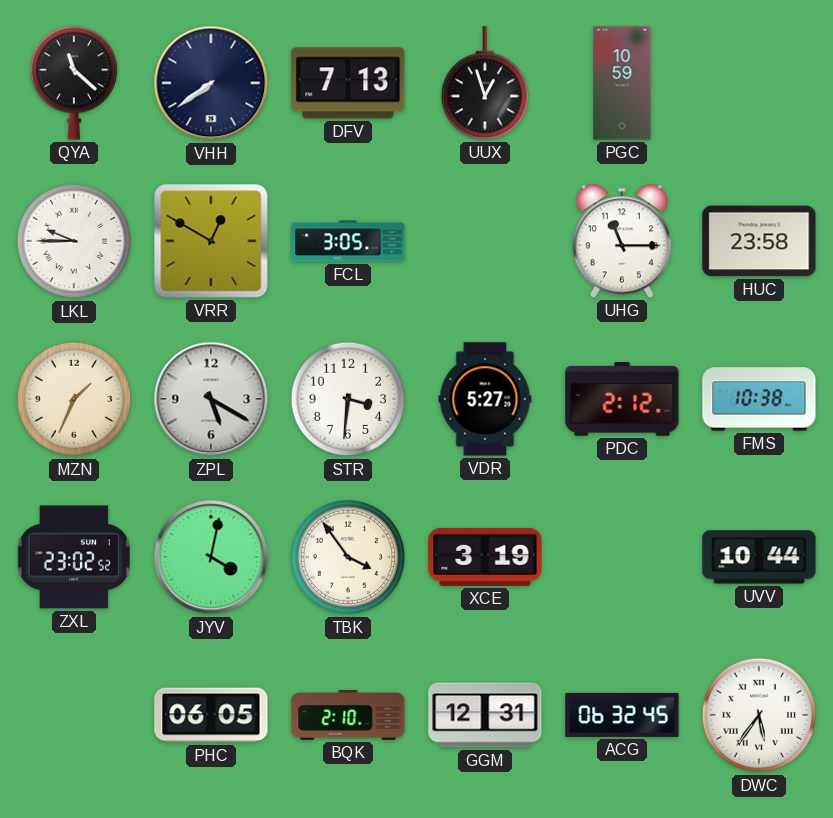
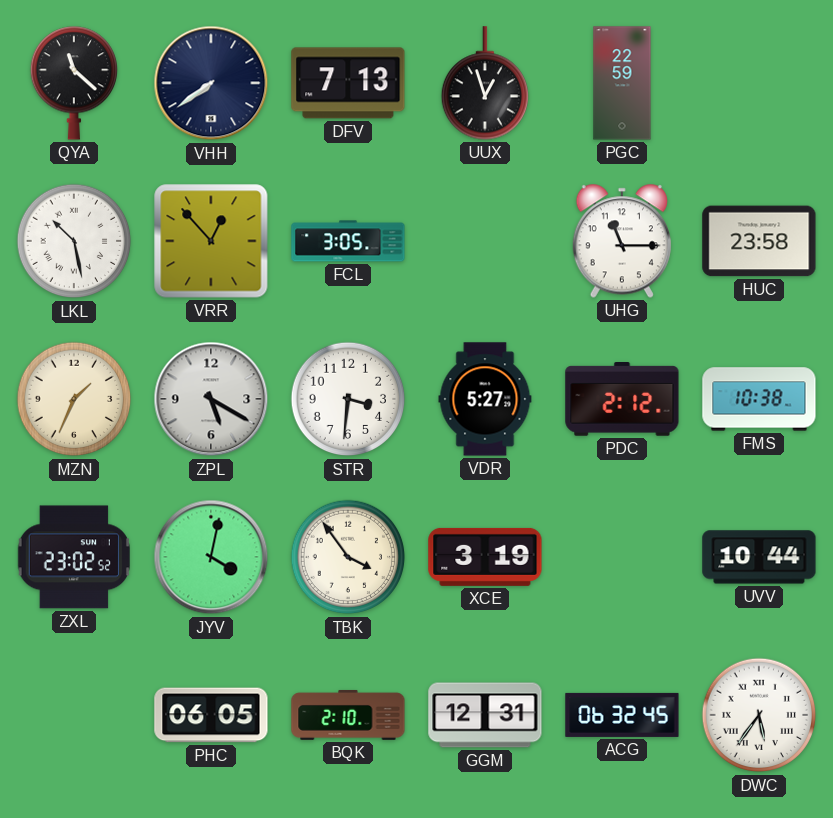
PGC: 10:59 -> 22:59
LKL: 9:45 -> 10:28
VRR: 12:50 -> 12:53
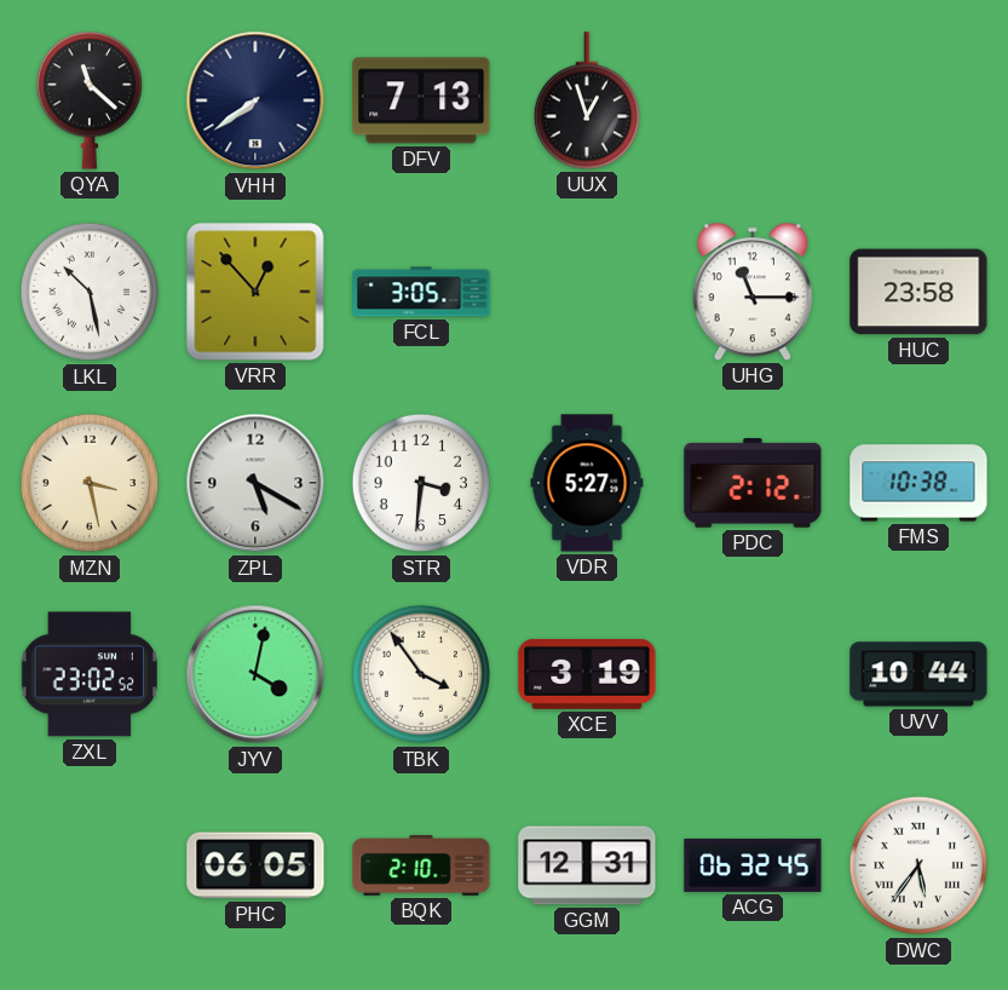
PGC: 22:59 -> none
MZN: 1:34 -> 3:28
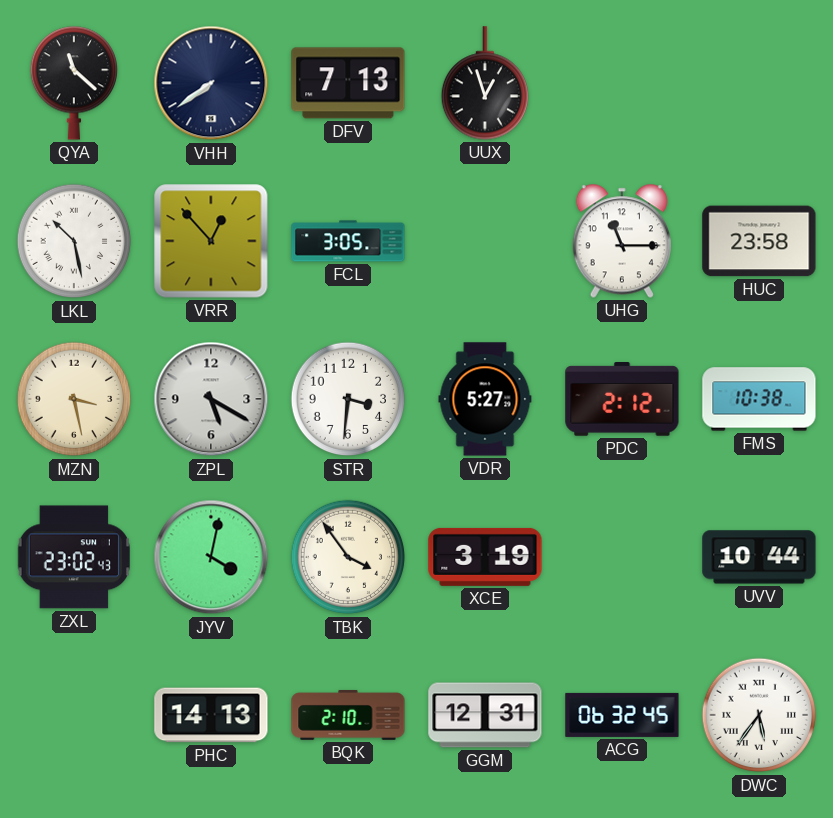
ZXL: 23:02:52 -> 23:02:43
PHC: 06:05 -> 14:13
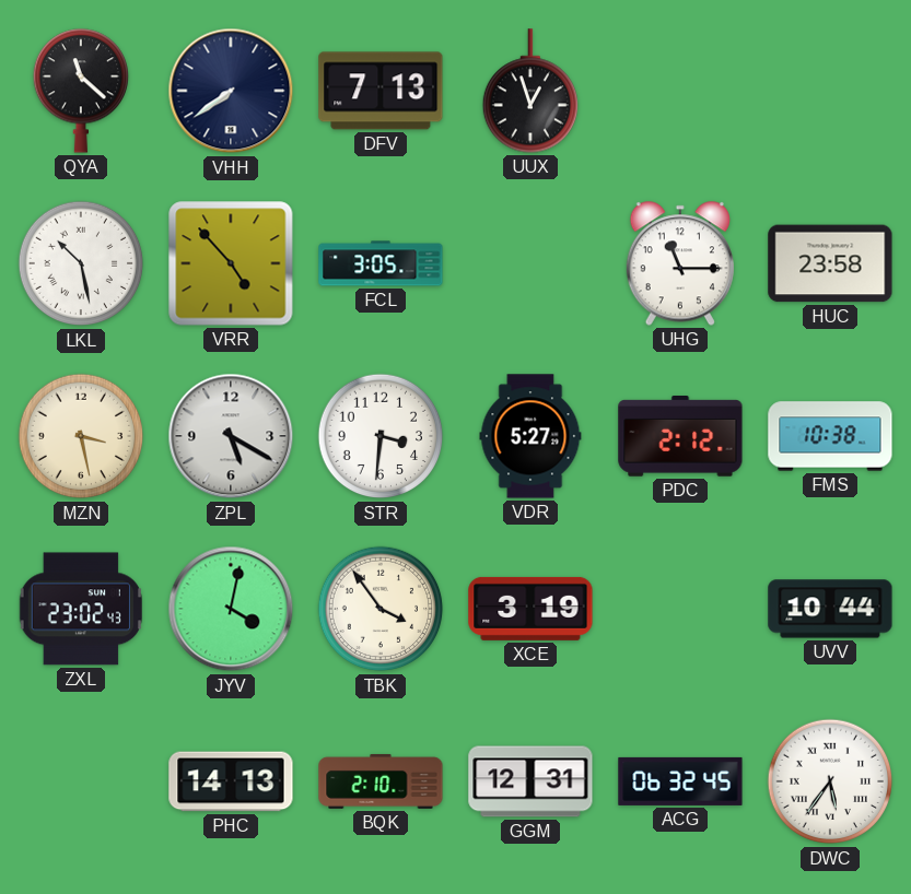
VRR: 12:53 -> 4:53
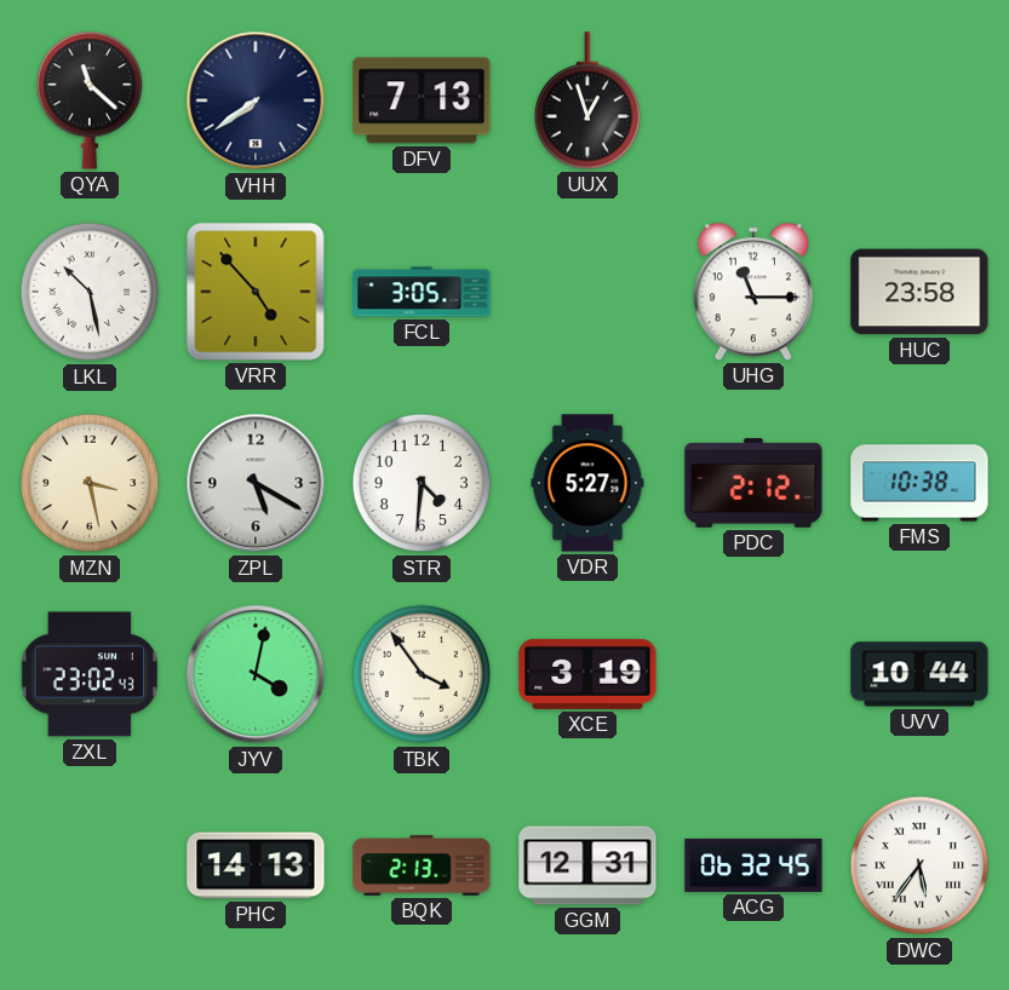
STR: 3:31 -> 4:31
BQK: 2:10 -> 2:13
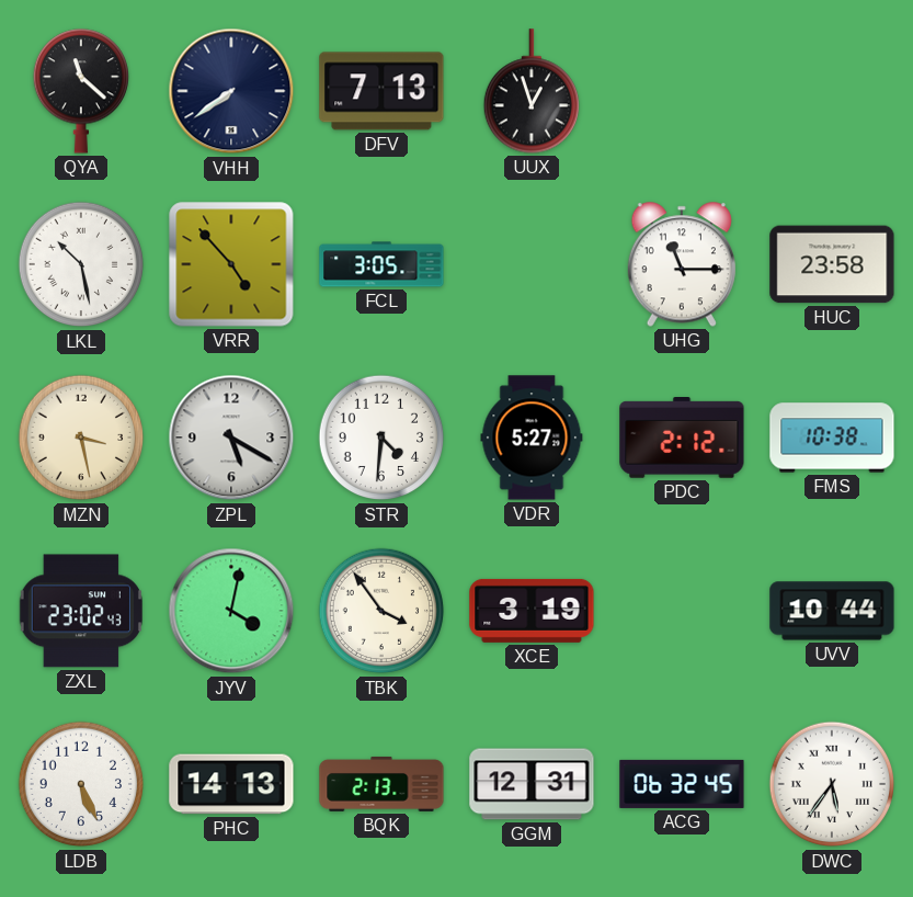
LDB: none -> 5:26
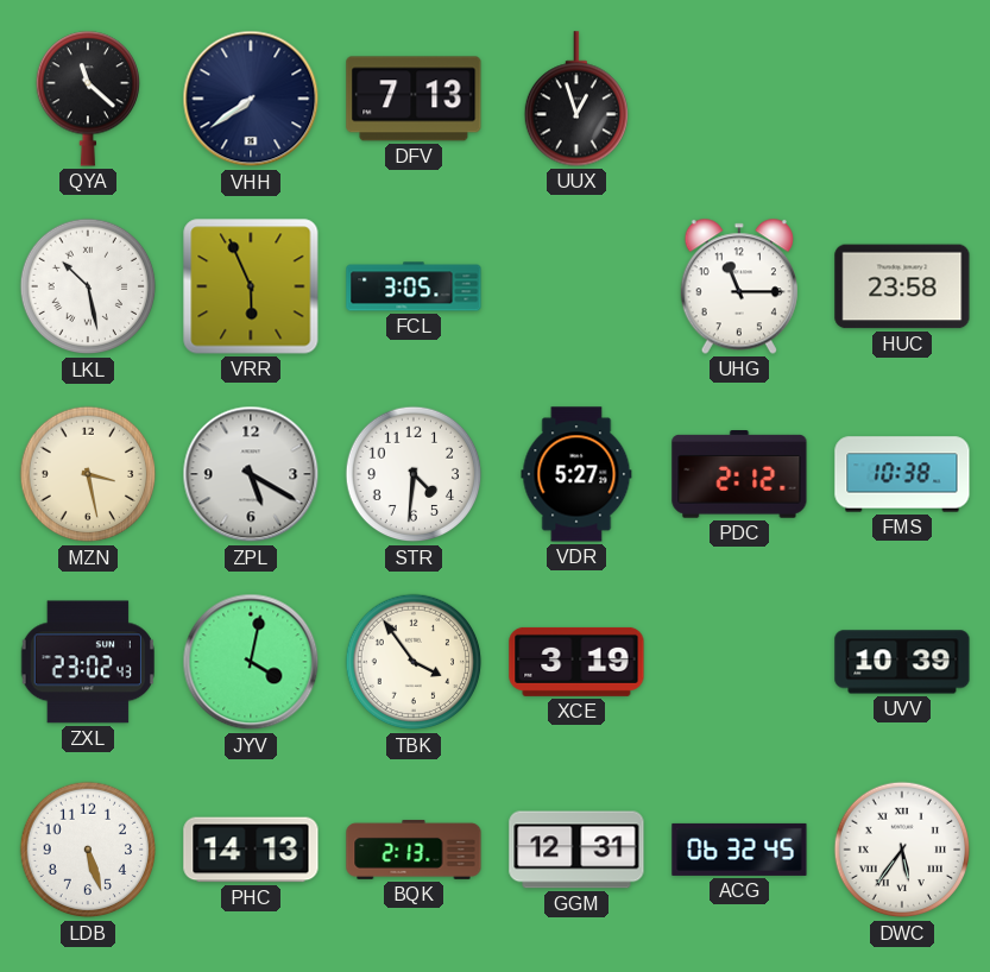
VRR: 4:53 -> 5:56
UVV: 10:44 -> 10:39
LDB: 5:26 -> 5:27
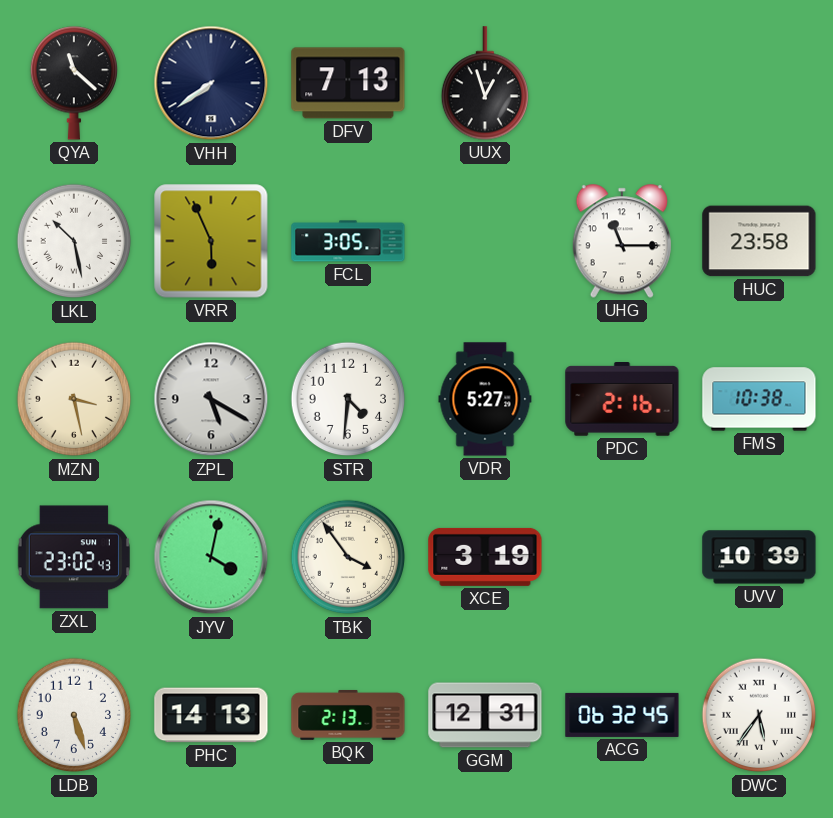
PDC: 2:12 -> 2:16
